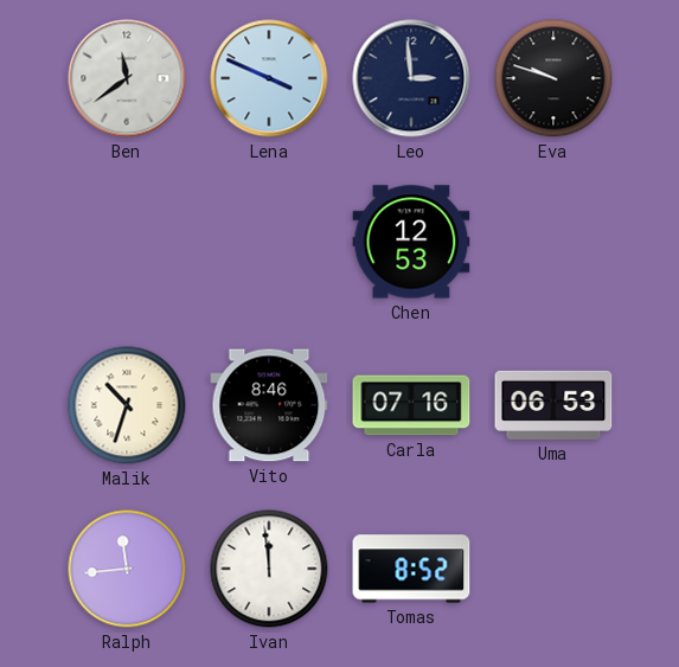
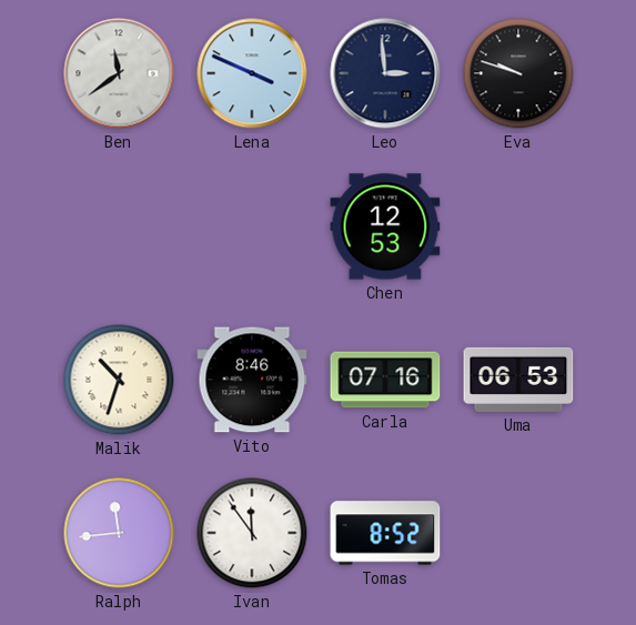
Ivan: 11:59 -> 11:54
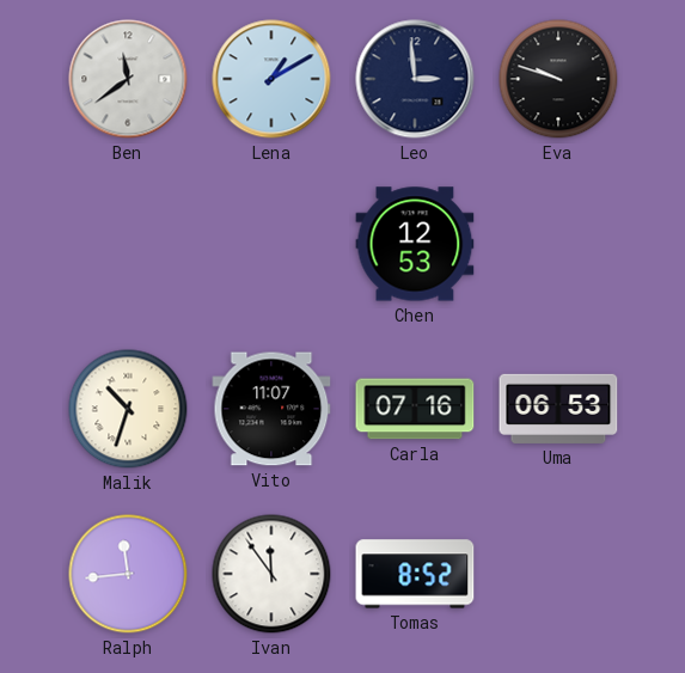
Lena: 3:49 -> 1:10
Vito: 8:46 -> 11:07
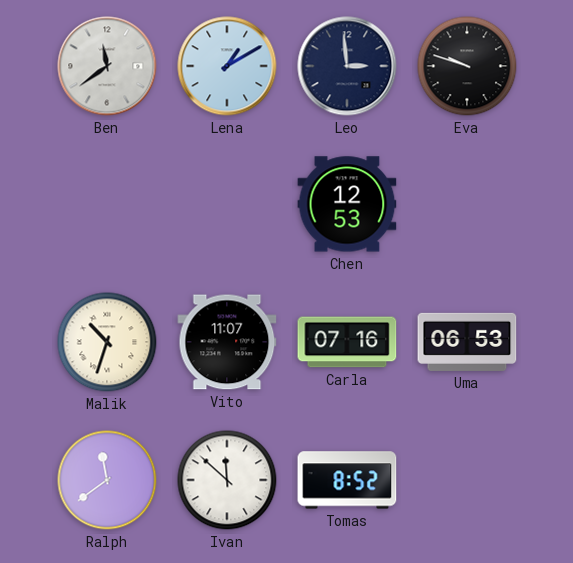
Ralph: 11:44 -> 11:39
Ivan: 11:54 -> 11:52
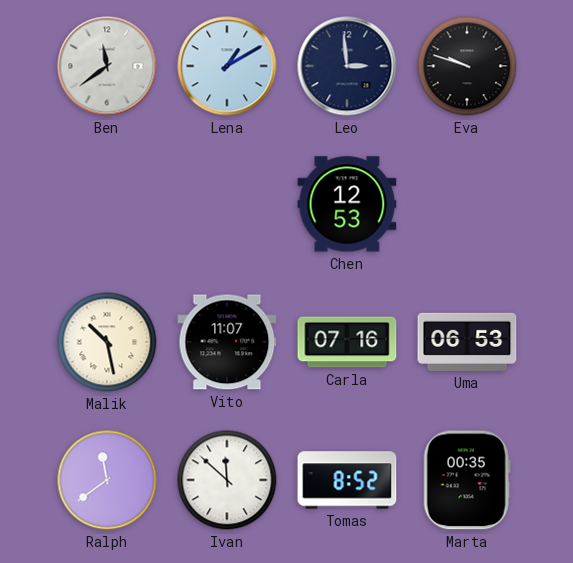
Malik: 10:33 -> 10:28
Marta: none -> 00:35
